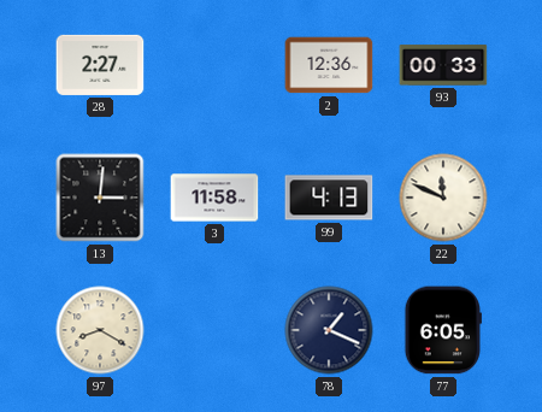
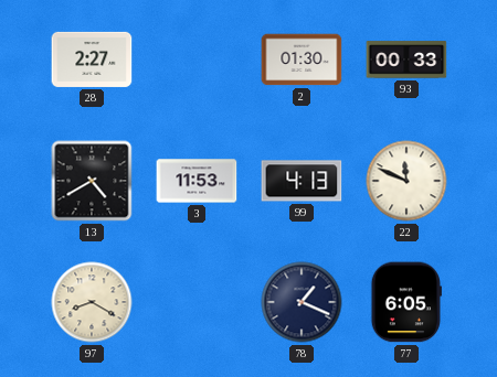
2: 12:36 -> 01:30
13: 3:01 -> 4:40
3: 11:58 -> 11:53
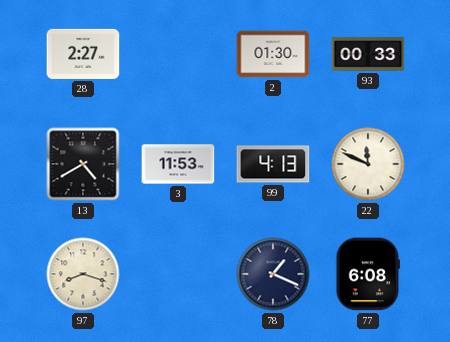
97: 8:20 -> 8:18
77: 6:05 -> 6:08
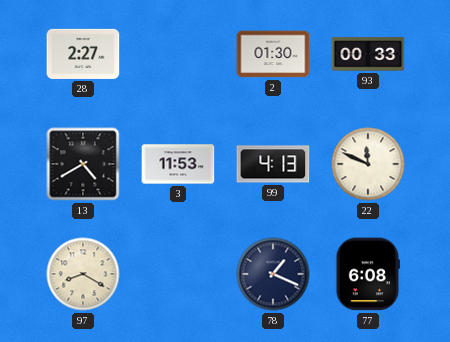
97: 8:18 -> 8:20
